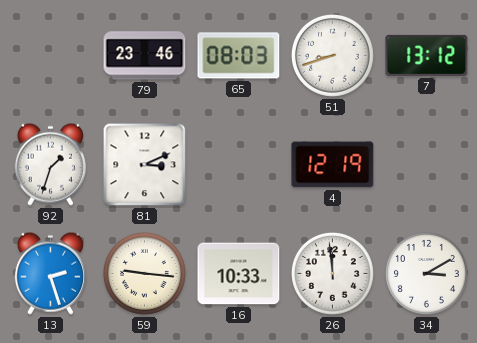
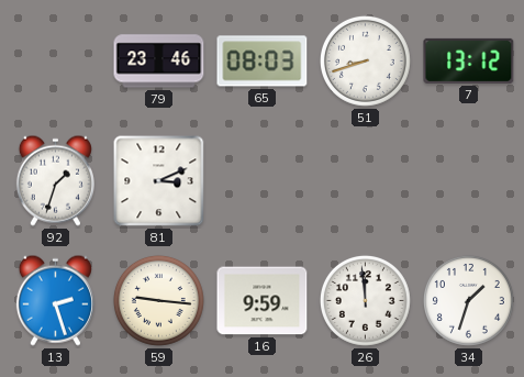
4: 12:19 -> none
16: 10:33 -> 9:59
34: 3:10 -> 1:33
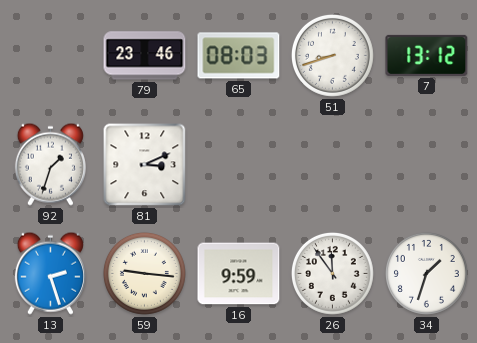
26: 11:59 -> 11:54
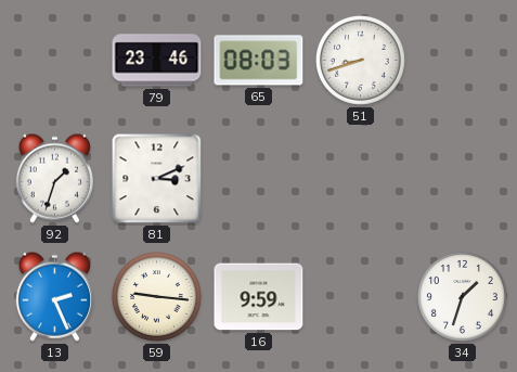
7: 13:12 -> none
13: 2:27 -> 2:26
26: 11:54 -> none
